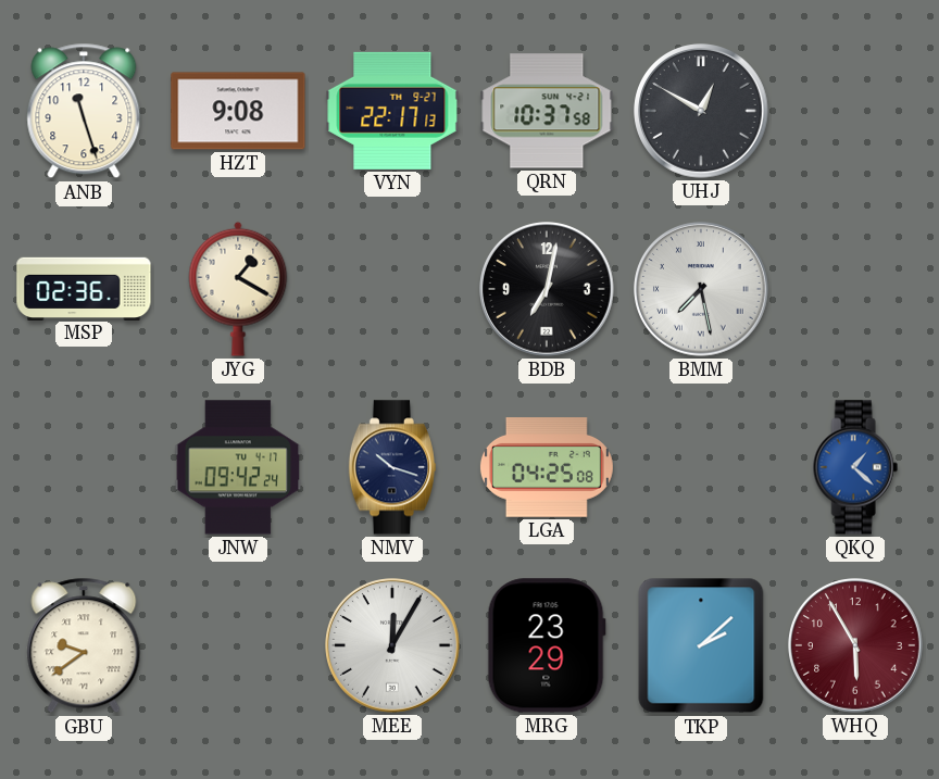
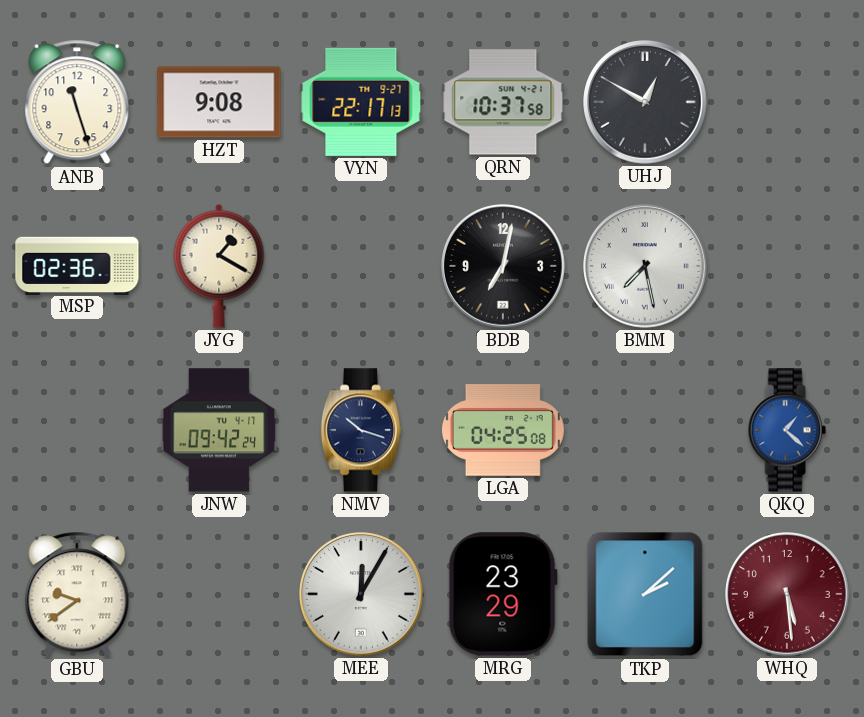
WHQ: 5:55 -> 5:29
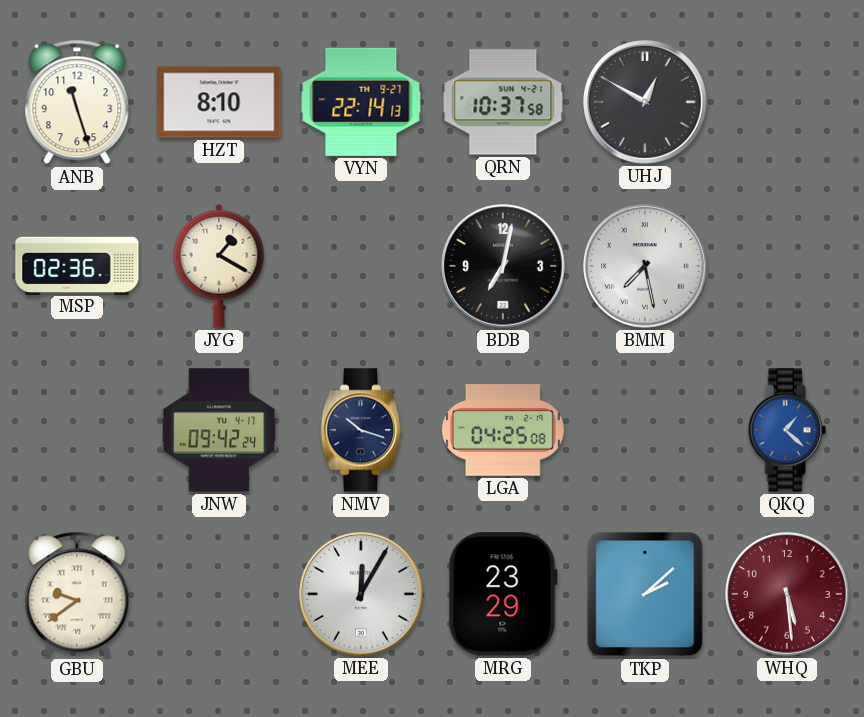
HZT: 9:08 -> 8:10
VYN: 22:17 -> 22:14
